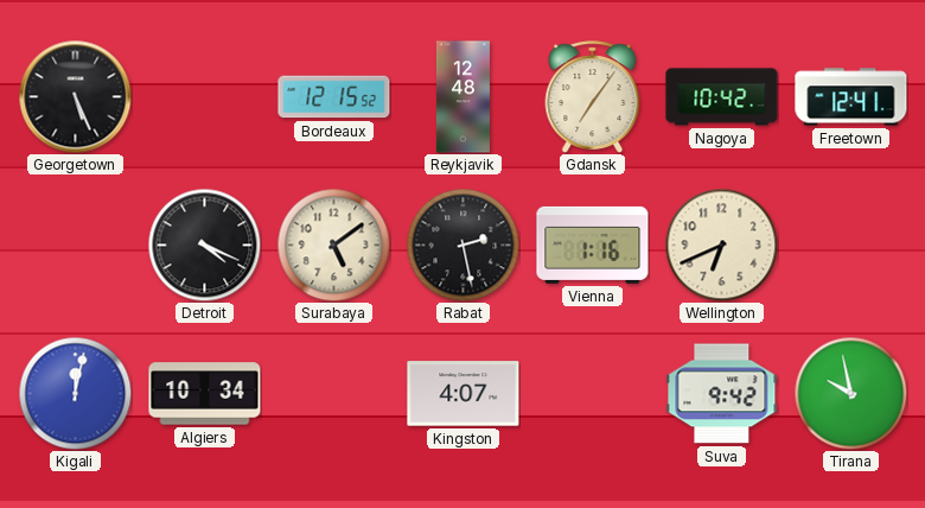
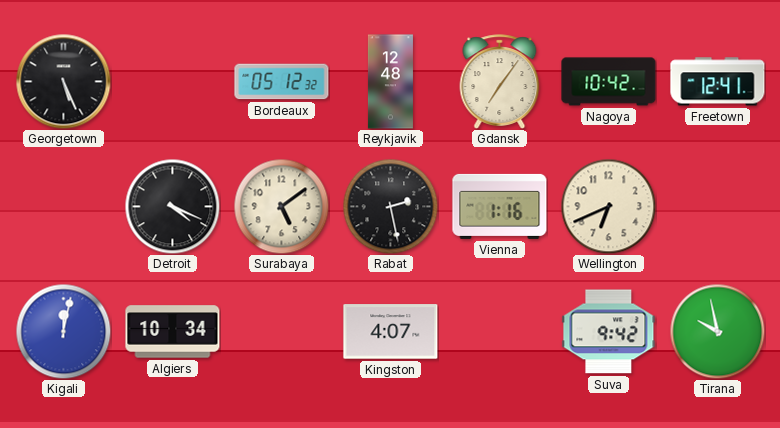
Bordeaux: 12:15 -> 05:12
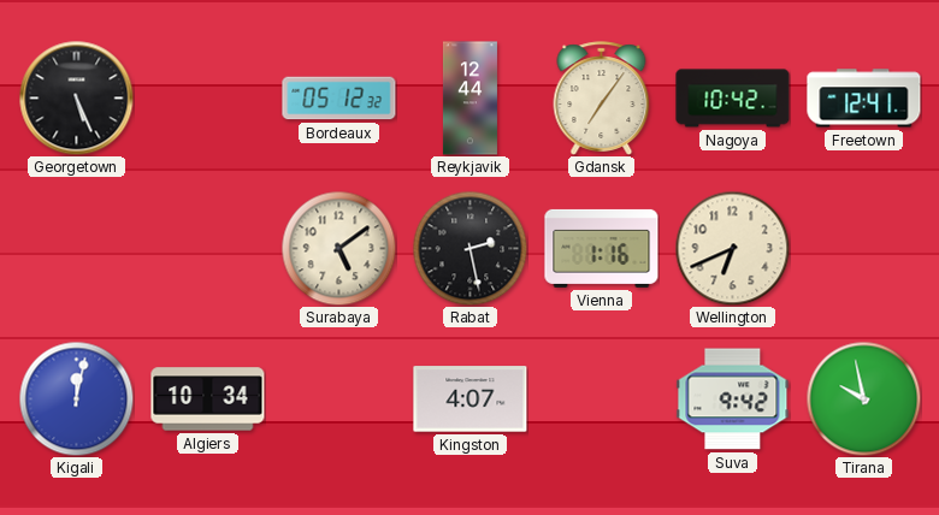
Reykjavik: 12:48 -> 12:44
Detroit: 4:19 -> none
